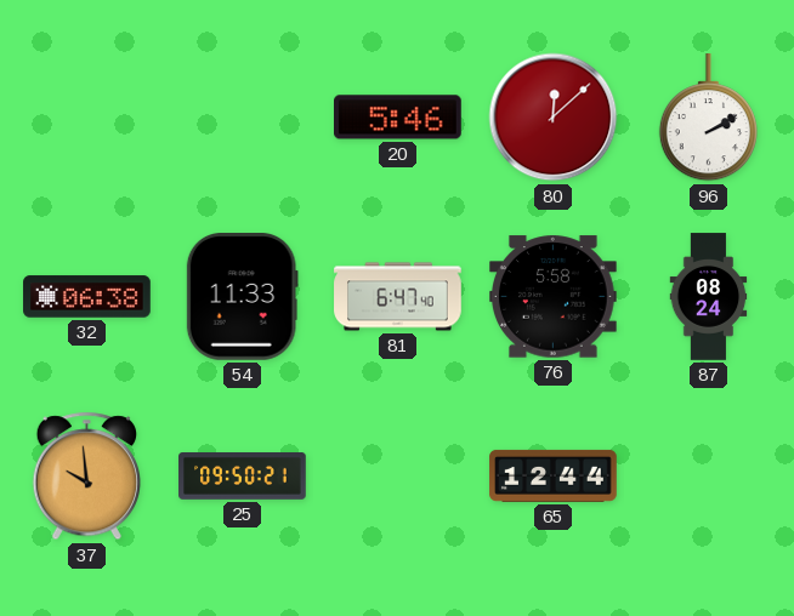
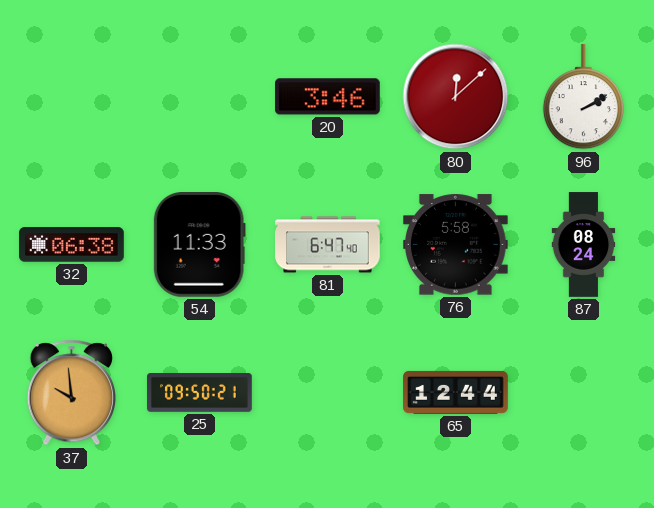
20: 5:46 -> 3:46
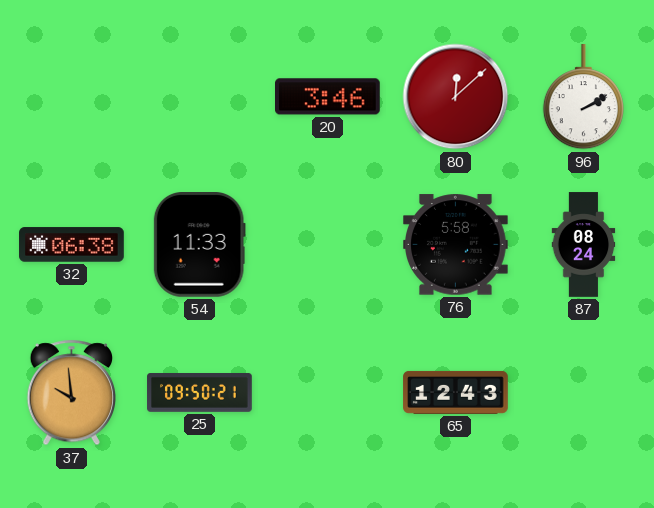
81: 6:47 -> none
65: 12:44 -> 12:43
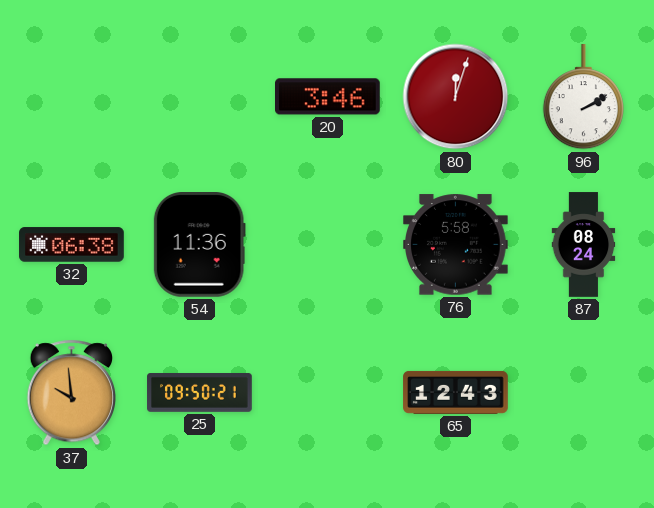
80: 12:08 -> 12:03
54: 11:33 -> 11:36
